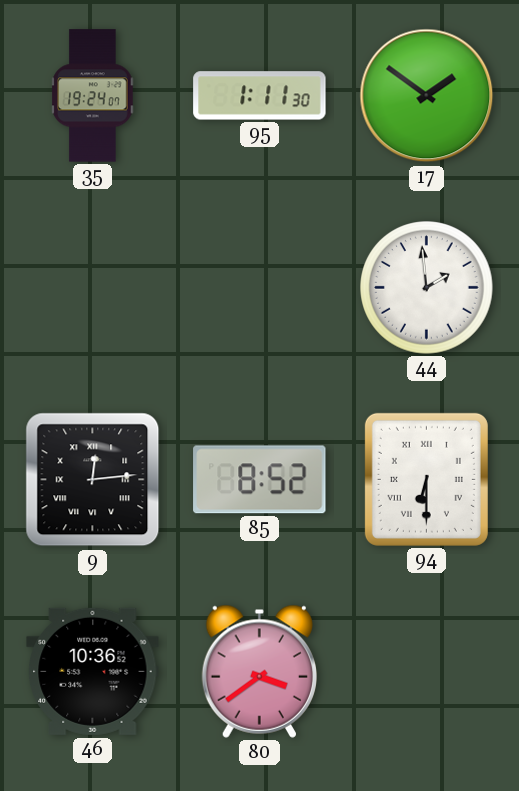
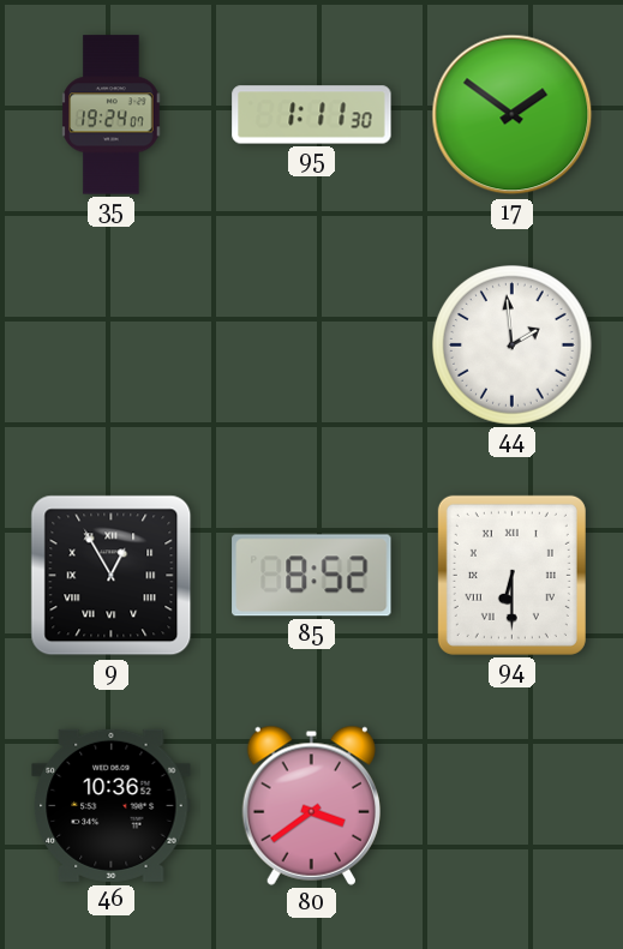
9: 12:14 -> 12:55
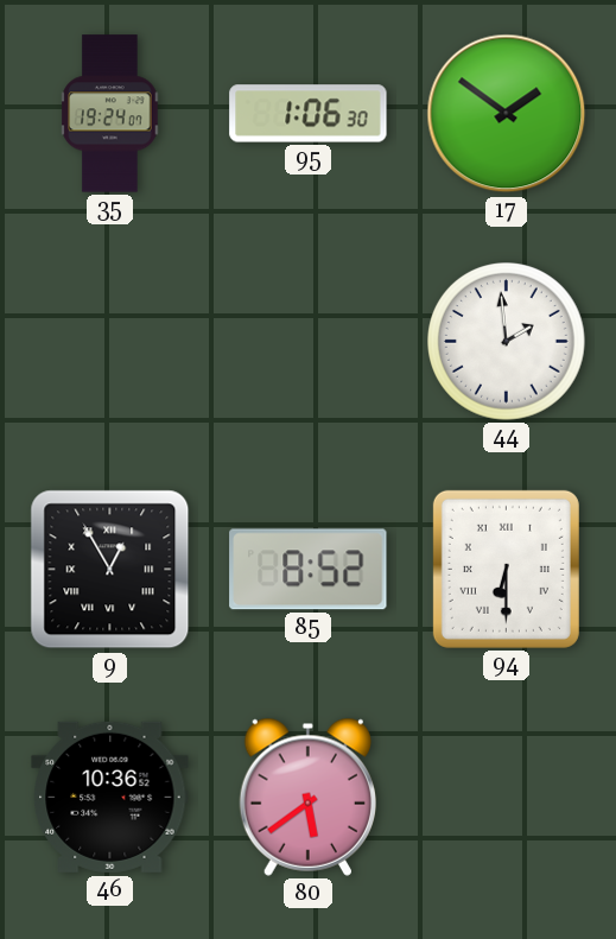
95: 1:11 -> 1:06
80: 3:39 -> 5:39
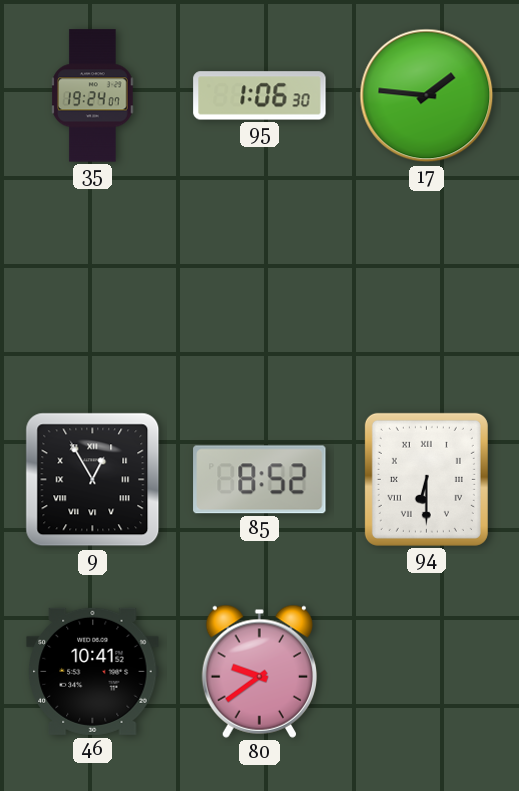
17: 1:51 -> 1:46
44: 1:59 -> none
46: 10:36 -> 10:41
80: 5:39 -> 9:39
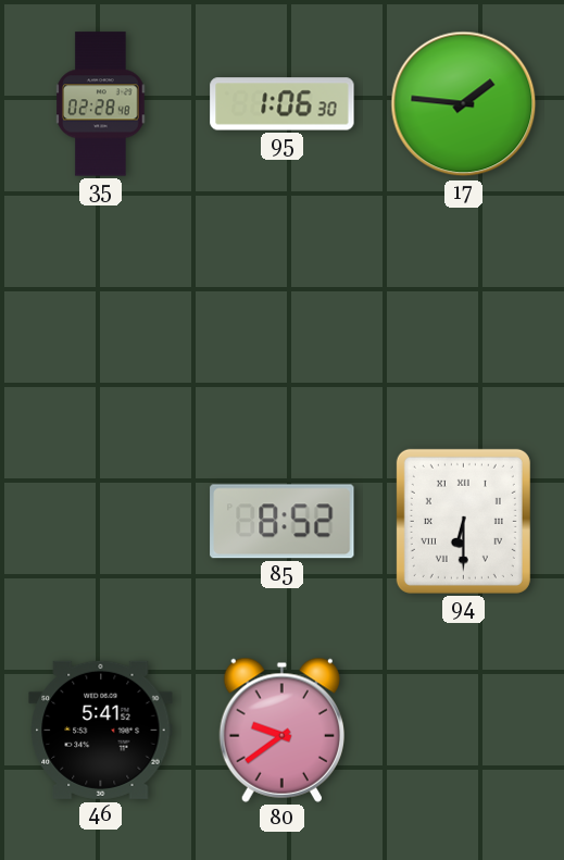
35: 19:24 -> 02:28
9: 12:55 -> none
46: 10:41 -> 5:41
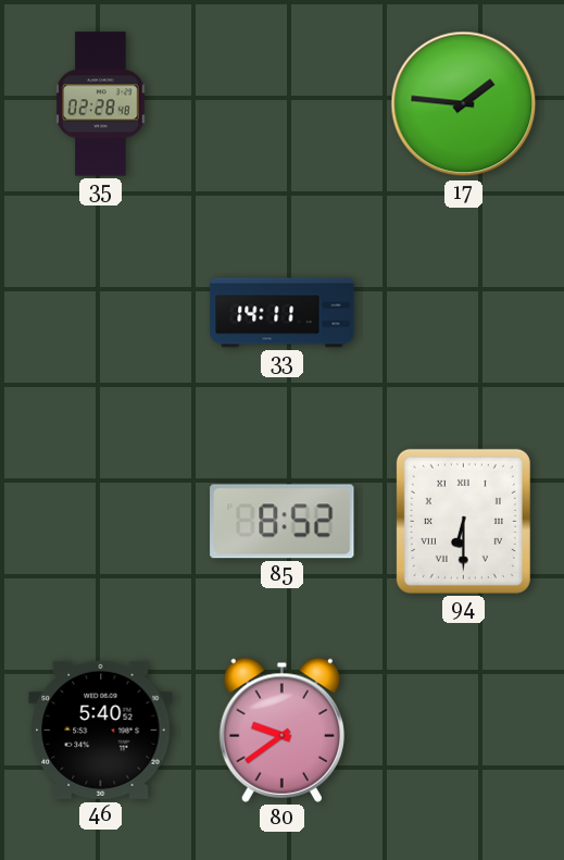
95: 1:06 -> none
33: none -> 14:11
46: 5:41 -> 5:40
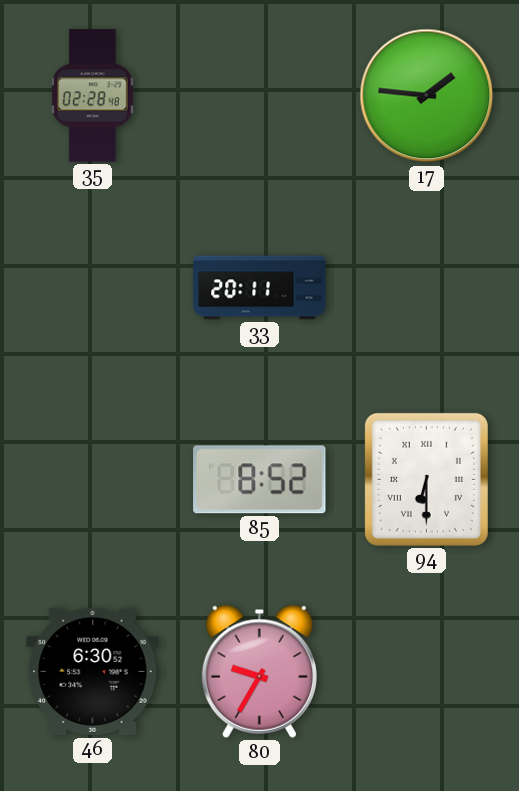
33: 14:11 -> 20:11
46: 5:40 -> 6:30
80: 9:39 -> 9:35
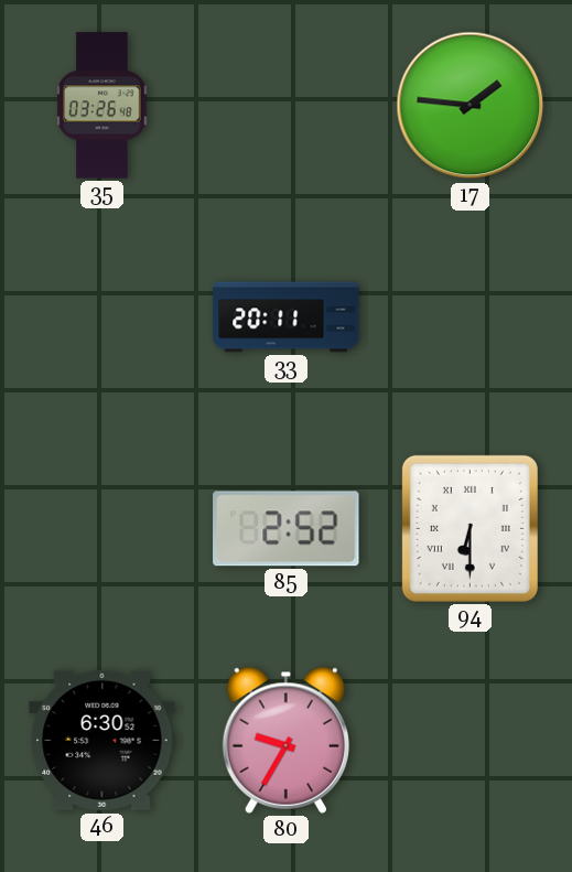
35: 02:28 -> 03:26
85: 8:52 -> 2:52
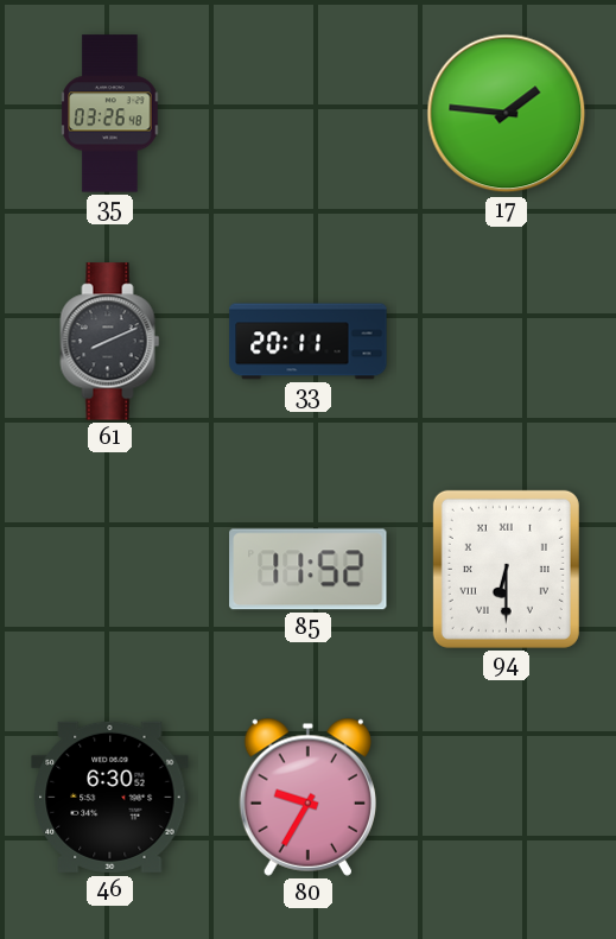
61: none -> 8:11
85: 2:52 -> 11:52
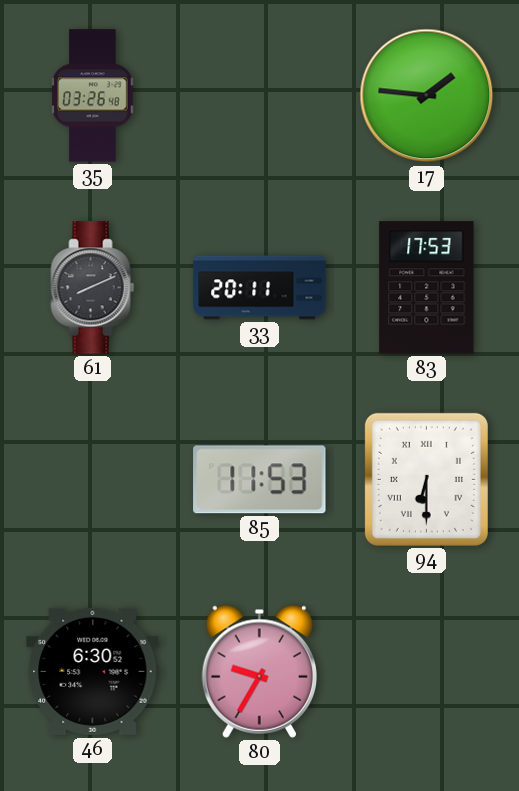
83: none -> 17:53
85: 11:52 -> 11:53
